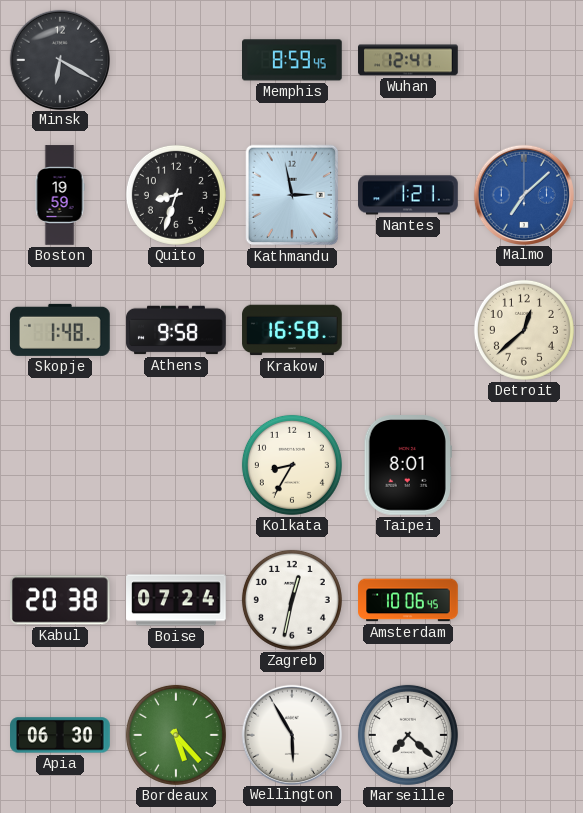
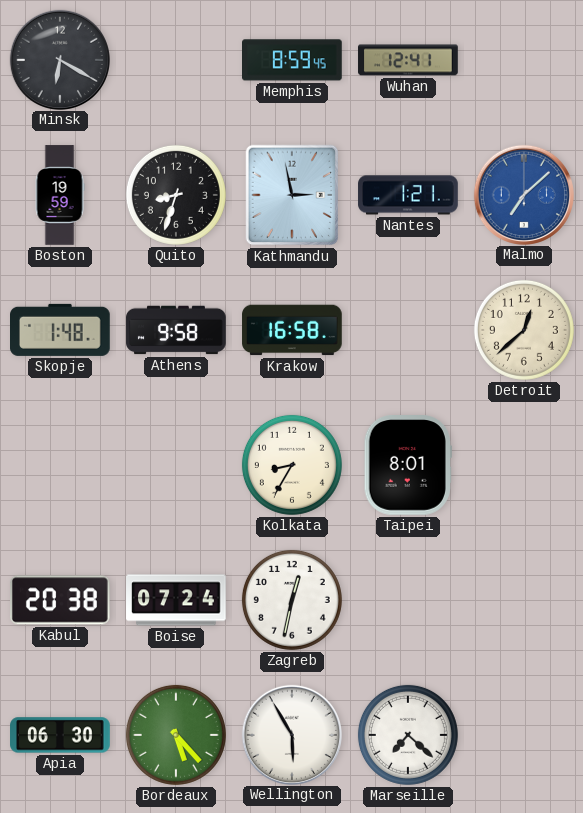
Amsterdam: 10:06 -> none
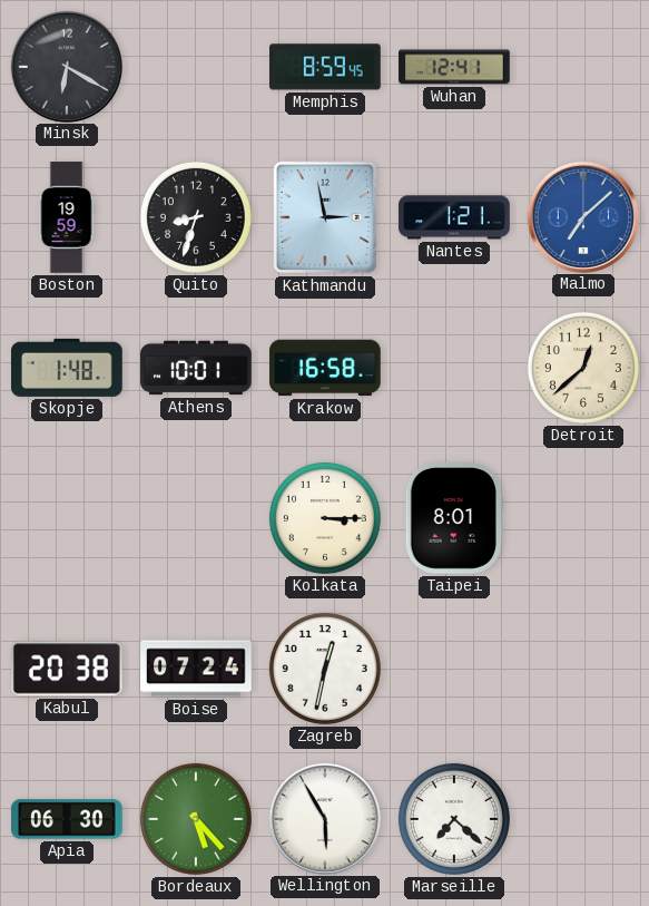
Athens: 9:58 -> 10:01
Kolkata: 8:35 -> 3:15
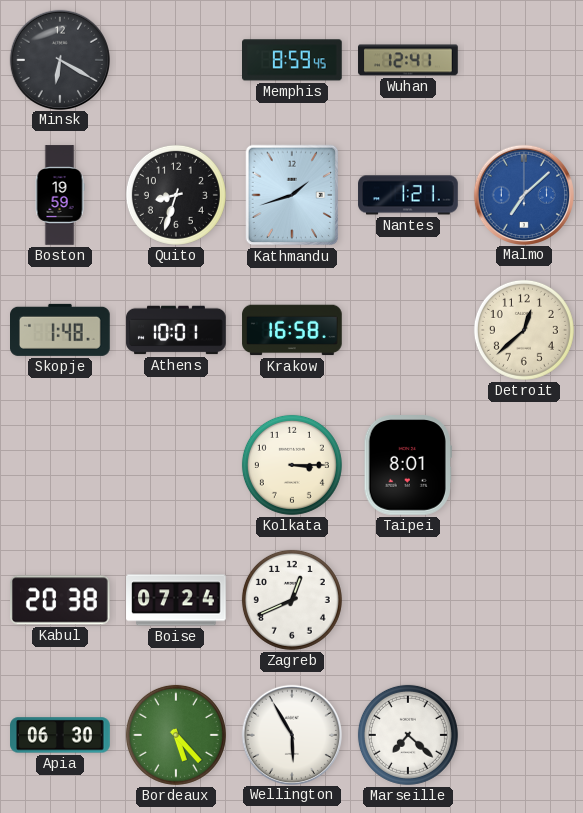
Kathmandu: 2:58 -> 1:42
Zagreb: 12:32 -> 12:41
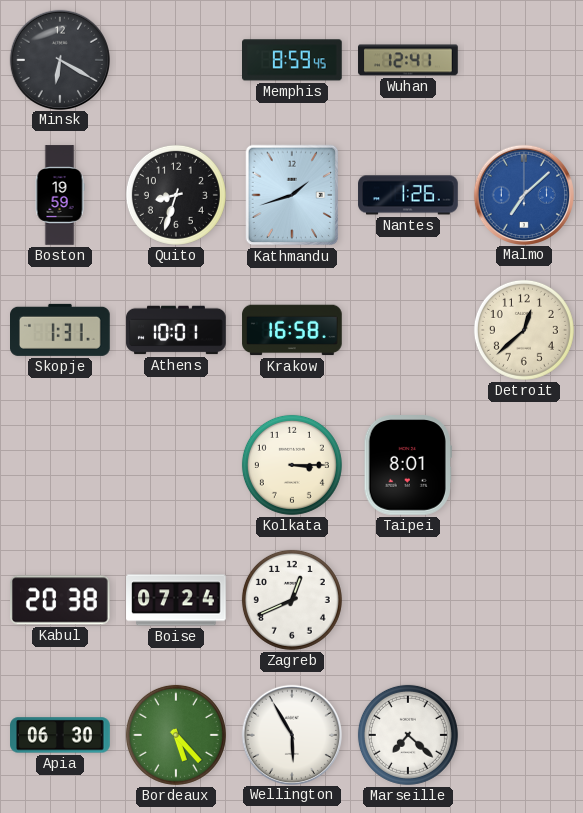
Nantes: 1:21 -> 1:26
Skopje: 1:48 -> 1:31
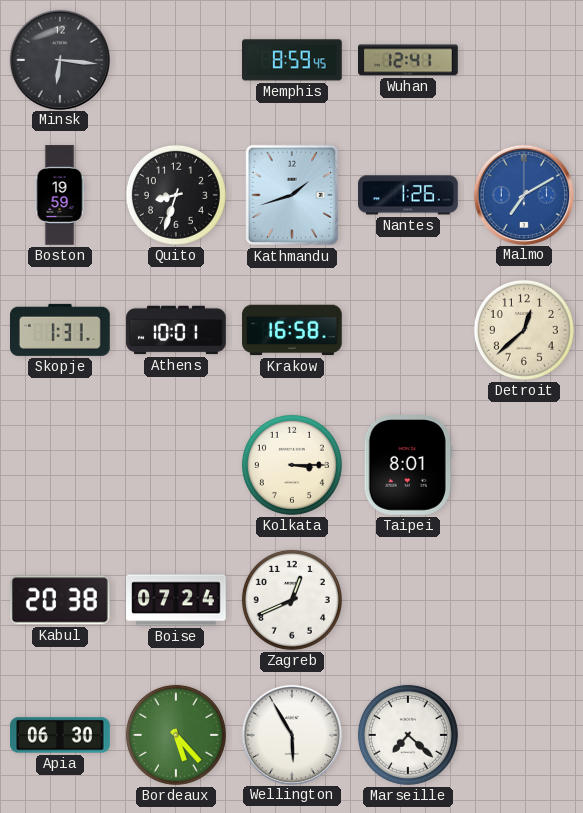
Minsk: 6:20 -> 6:16
Malmo: 7:08 -> 7:10
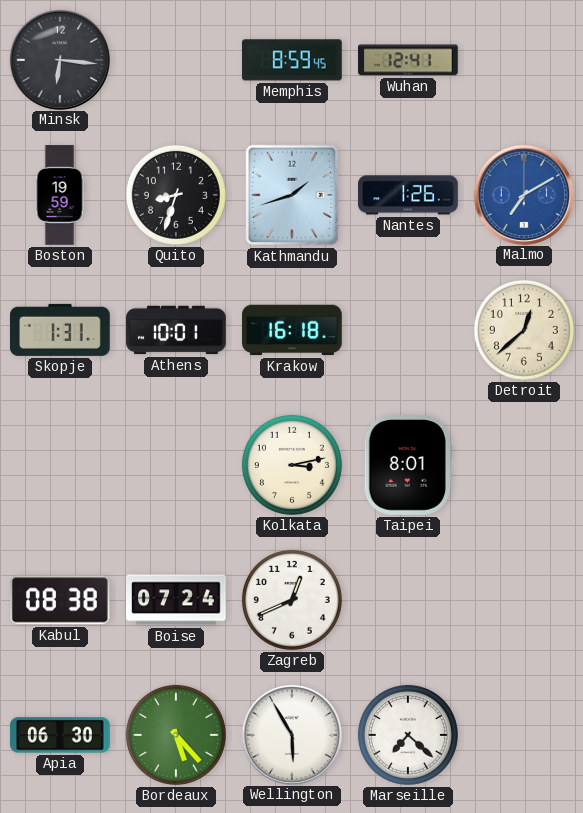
Krakow: 16:58 -> 16:18
Kolkata: 3:15 -> 3:13
Kabul: 20:38 -> 08:38
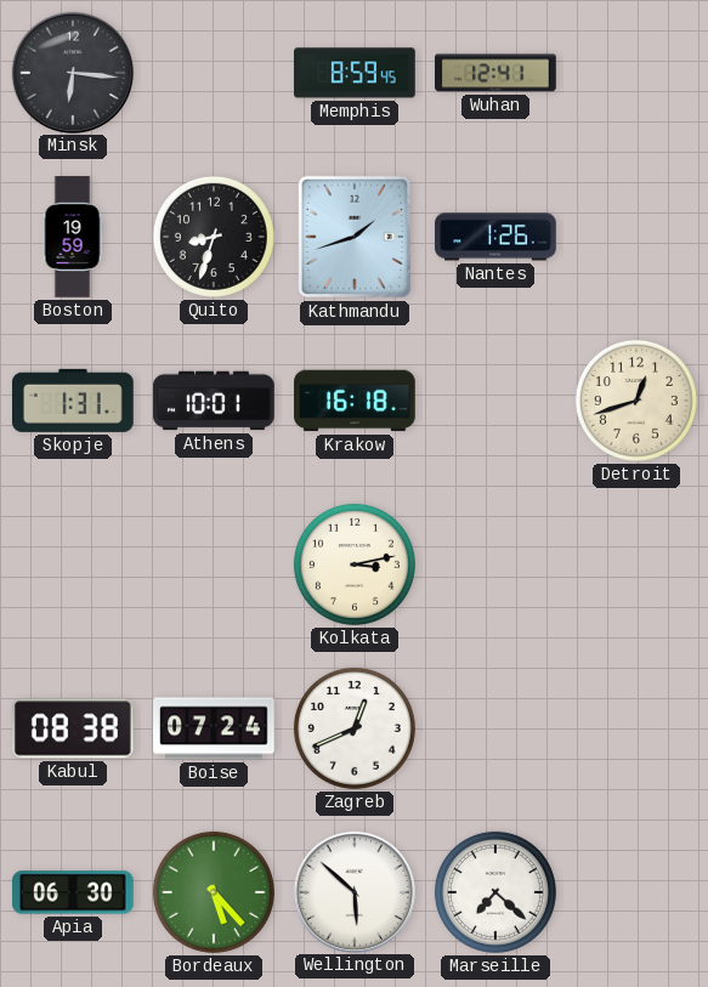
Malmo: 7:10 -> none
Detroit: 12:38 -> 12:42
Taipei: 8:01 -> none
Wellington: 5:55 -> 5:52
